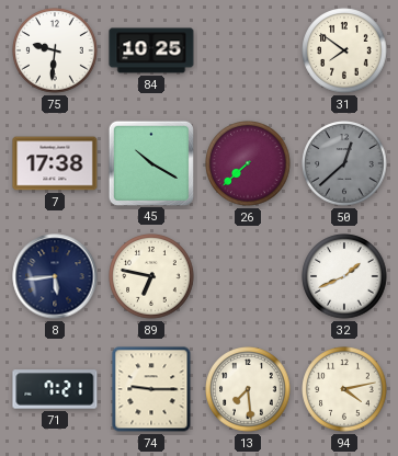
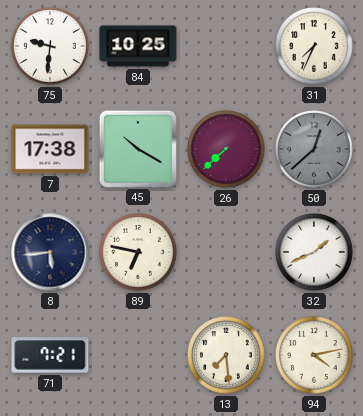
31: 7:51 -> 7:34
74: 9:15 -> none
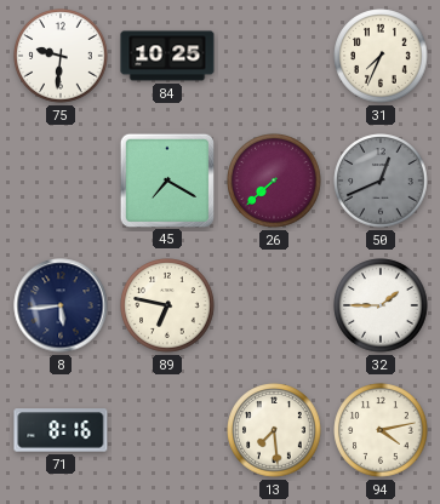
7: 17:38 -> none
45: 10:20 -> 7:20
50: 12:38 -> 12:41
32: 1:41 -> 1:45
71: 7:21 -> 8:16
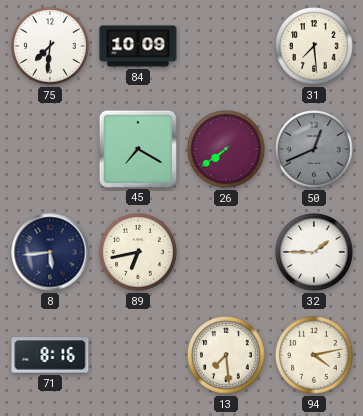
75: 9:31 -> 7:31
84: 10:25 -> 10:09
31: 7:34 -> 7:29
26: 7:38 -> 7:39
89: 6:47 -> 6:43
